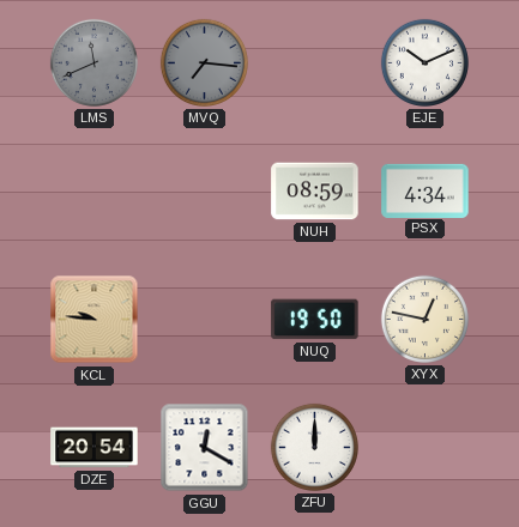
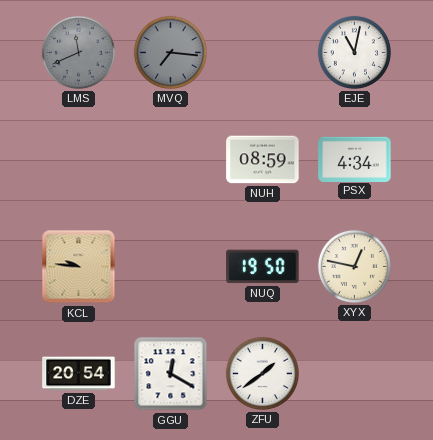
EJE: 10:11 -> 11:02
ZFU: 12:00 -> 1:39
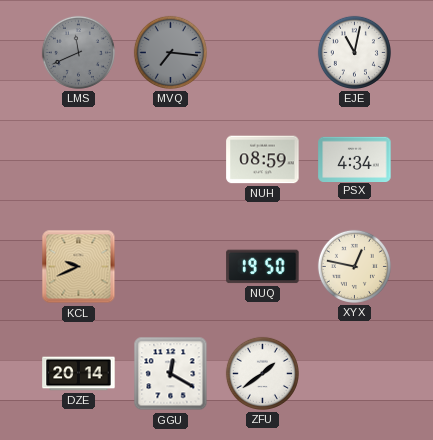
KCL: 9:46 -> 9:41
DZE: 20:54 -> 20:14
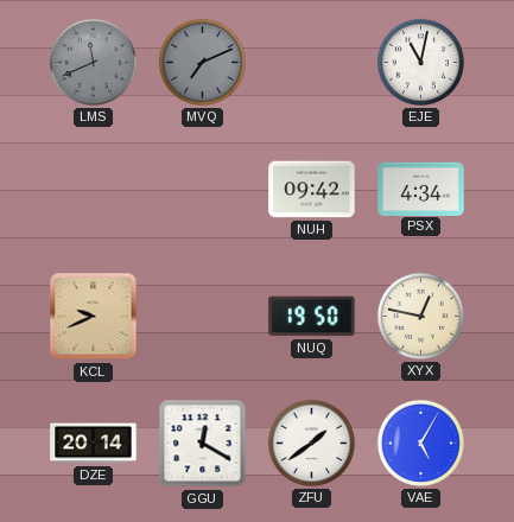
MVQ: 7:16 -> 7:11
NUH: 08:59 -> 09:42
VAE: none -> 5:05
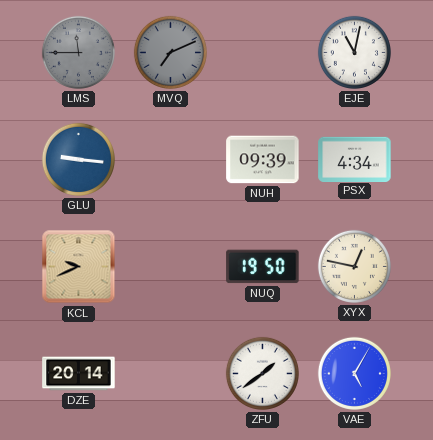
LMS: 11:41 -> 11:45
GLU: none -> 9:16
NUH: 09:42 -> 09:39
GGU: 12:20 -> none
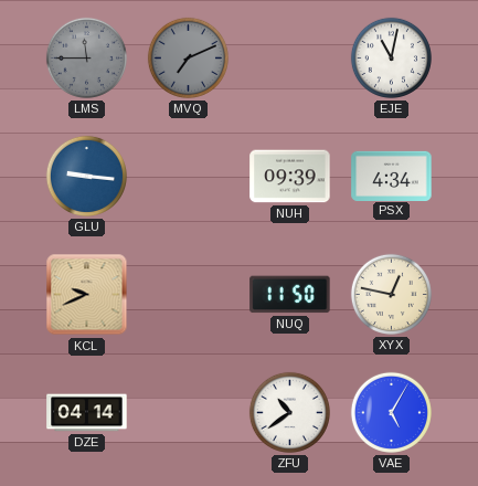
NUQ: 19:50 -> 11:50
DZE: 20:14 -> 04:14
ZFU: 1:39 -> 10:39
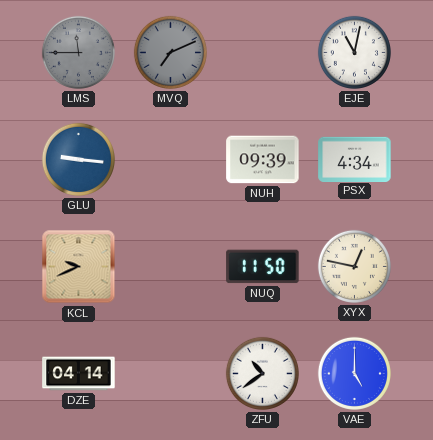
VAE: 5:05 -> 5:00
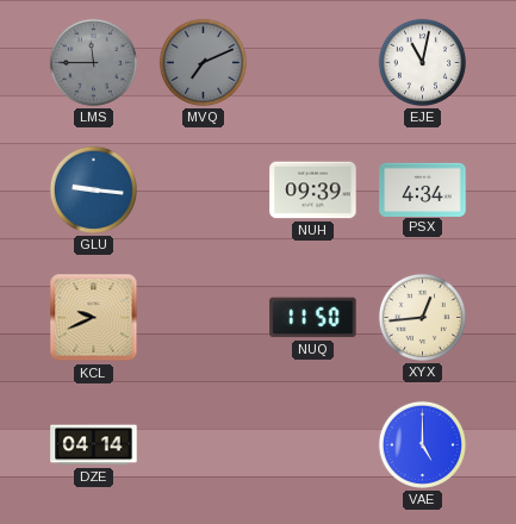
XYX: 12:47 -> 12:44
ZFU: 10:39 -> none
